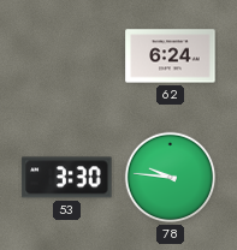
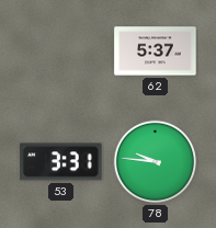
62: 6:24 -> 5:37
53: 3:30 -> 3:31
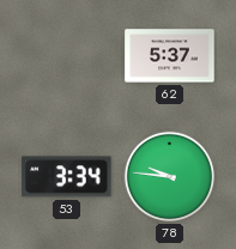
53: 3:31 -> 3:34
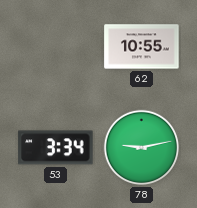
62: 5:37 -> 10:55
78: 9:46 -> 9:13
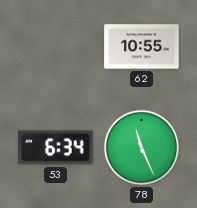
53: 3:34 -> 6:34
78: 9:13 -> 11:26
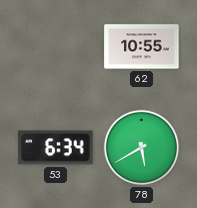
78: 11:26 -> 5:40
